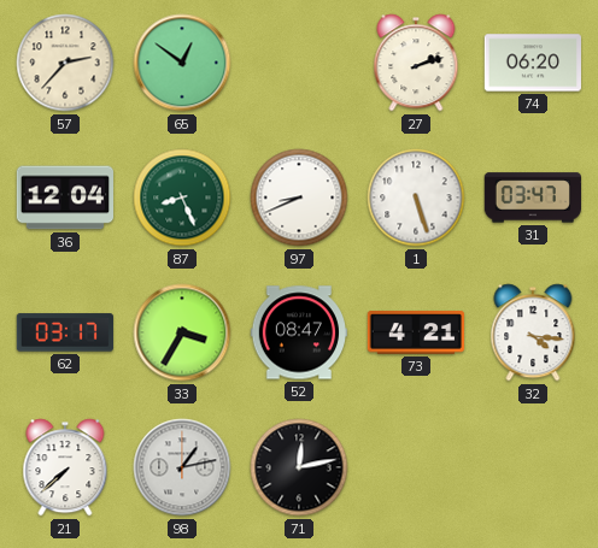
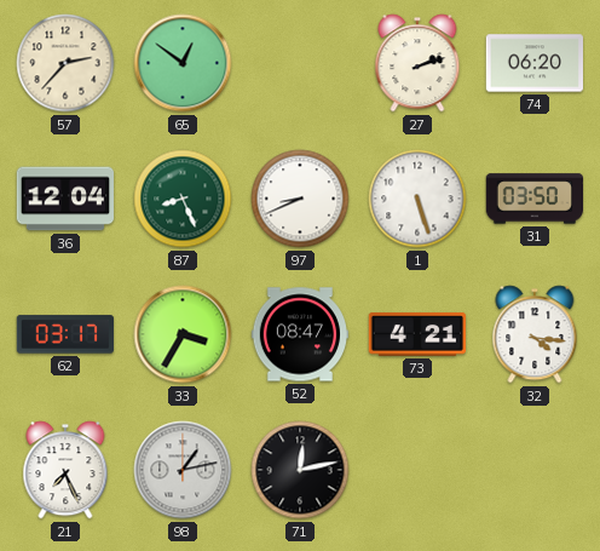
31: 03:47 -> 03:50
21: 7:38 -> 7:26
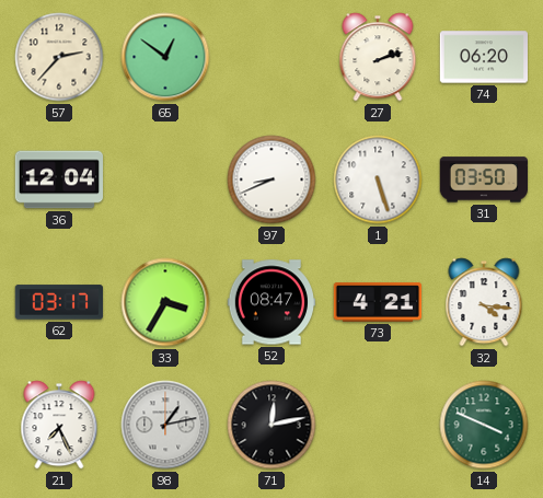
87: 8:26 -> none
14: none -> 3:49
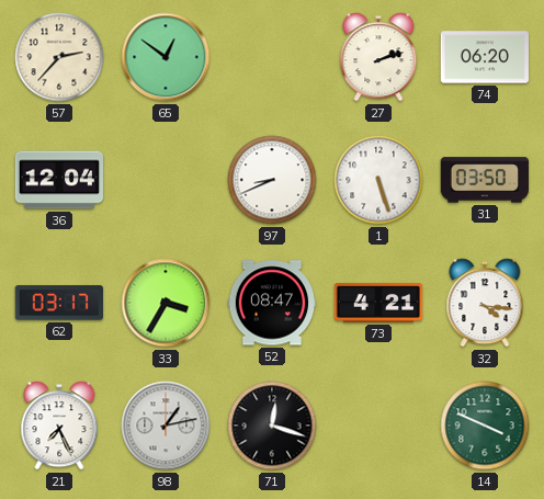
71: 12:13 -> 12:18
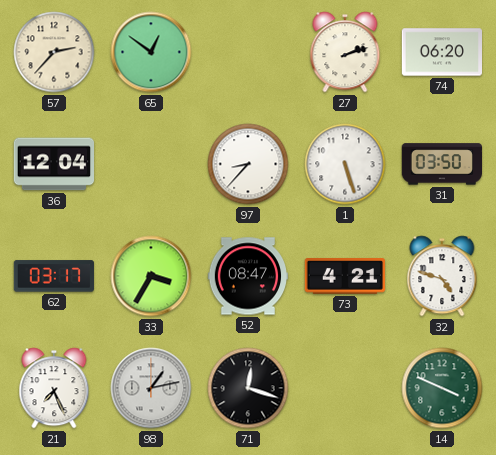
97: 8:41 -> 8:37
32: 4:16 -> 4:48
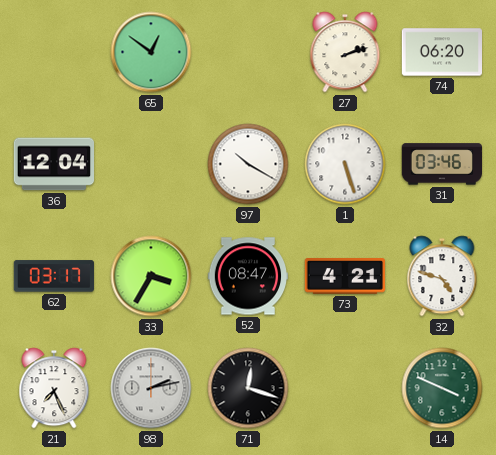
57: 2:37 -> none
97: 8:37 -> 10:20
31: 03:50 -> 03:46
98: 1:13 -> 2:13
